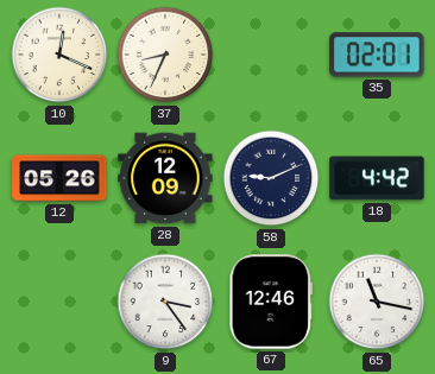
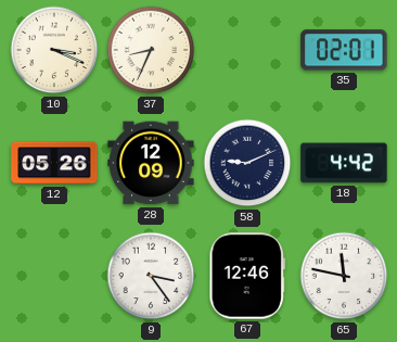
10: 12:19 -> 3:19
65: 11:17 -> 11:47
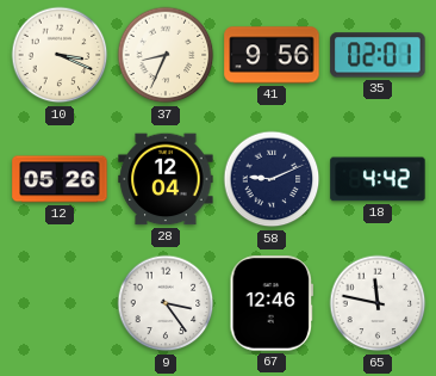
41: none -> 9:56
28: 12:09 -> 12:04
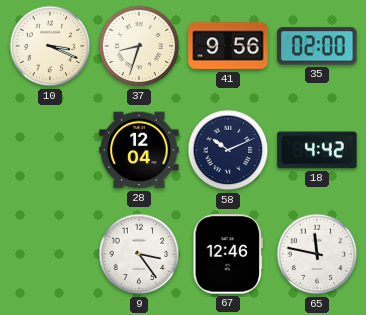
37: 8:34 -> 8:33
35: 02:01 -> 02:00
12: 05:26 -> none
58: 9:11 -> 10:11
